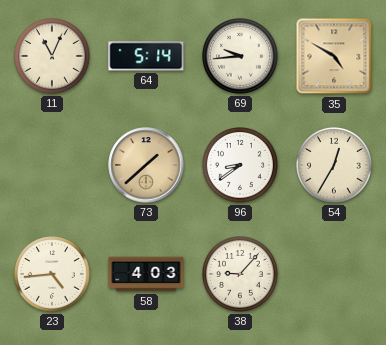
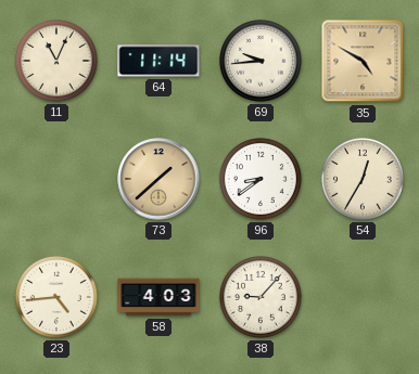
64: 5:14 -> 11:14
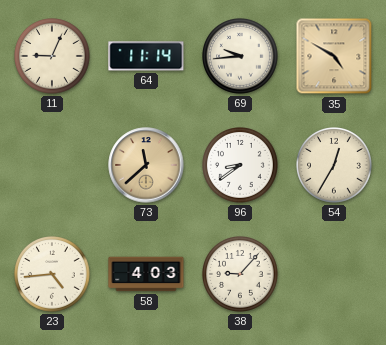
11: 11:04 -> 9:04
73: 1:38 -> 11:38
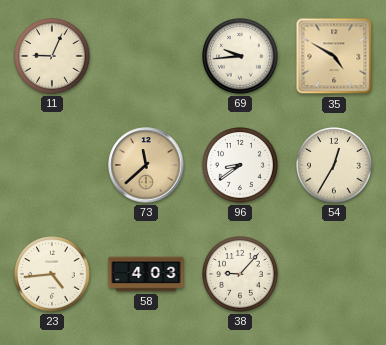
64: 11:14 -> none
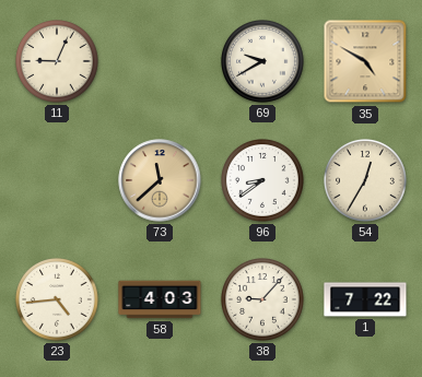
69: 9:44 -> 9:40
1: none -> 7:22
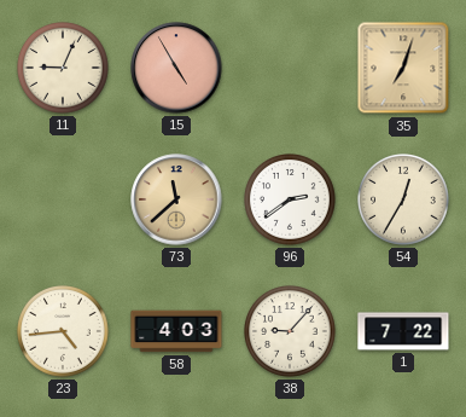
15: none -> 4:55
69: 9:40 -> none
35: 4:50 -> 7:03
96: 8:39 -> 2:39
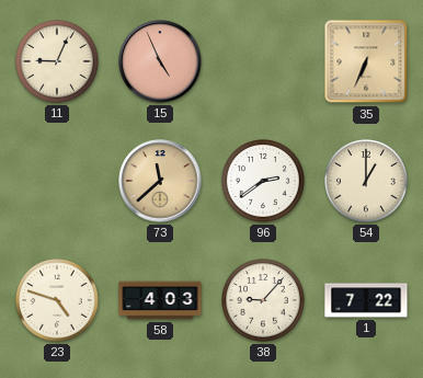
15: 4:55 -> 4:56
35: 7:03 -> 6:34
54: 12:35 -> 1:00
23: 4:44 -> 4:48
